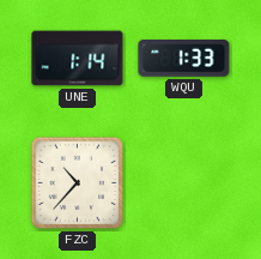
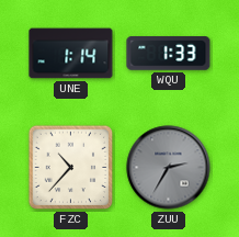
ZUU: none -> 2:35
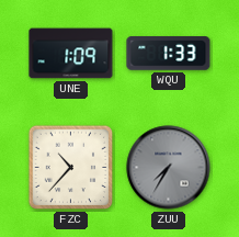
UNE: 1:14 -> 1:09
ZUU: 2:35 -> 7:35
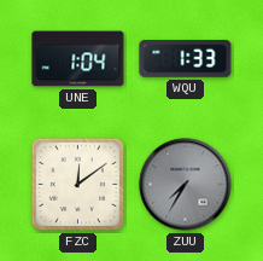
UNE: 1:09 -> 1:04
FZC: 10:37 -> 12:09
